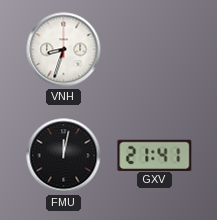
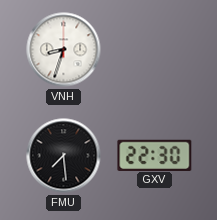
FMU: 12:02 -> 7:29
GXV: 21:41 -> 22:30
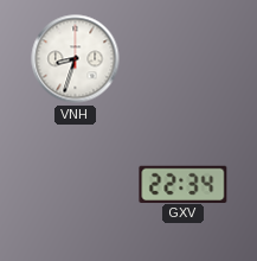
FMU: 7:29 -> none
GXV: 22:30 -> 22:34
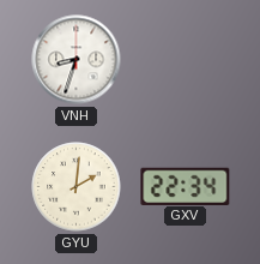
GYU: none -> 2:01
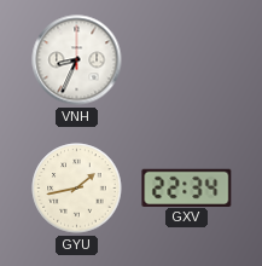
VNH: 8:33 -> 8:34
GYU: 2:01 -> 1:43
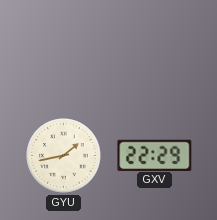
VNH: 8:34 -> none
GXV: 22:34 -> 22:29
